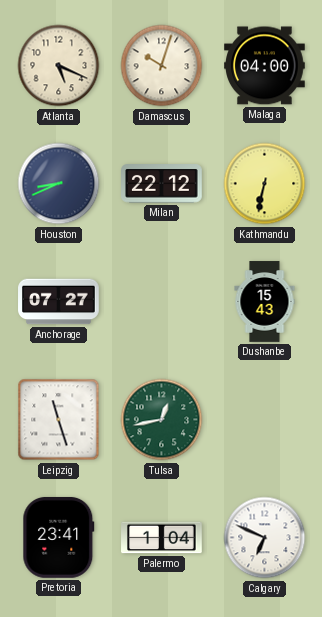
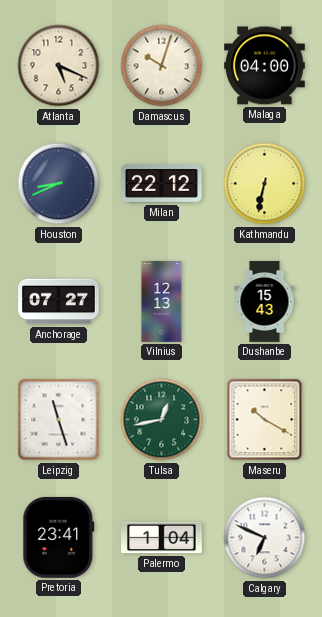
Vilnius: none -> 12:13
Maseru: none -> 10:20
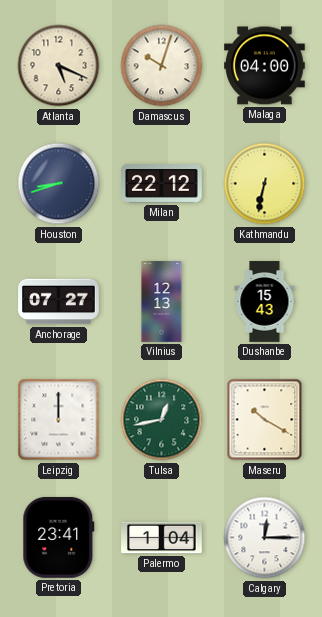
Houston: 8:41 -> 8:42
Leipzig: 11:27 -> 12:00
Calgary: 6:49 -> 12:15
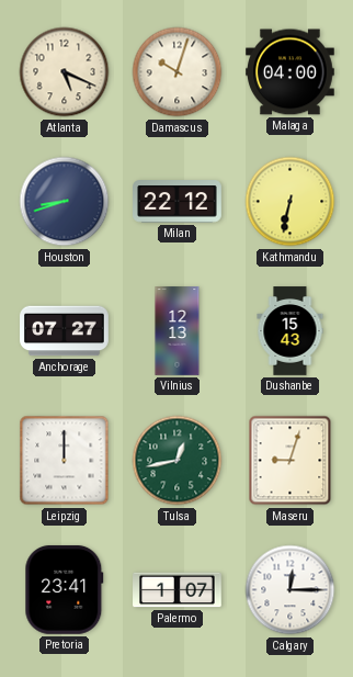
Maseru: 10:20 -> 9:03
Palermo: 1:04 -> 1:07
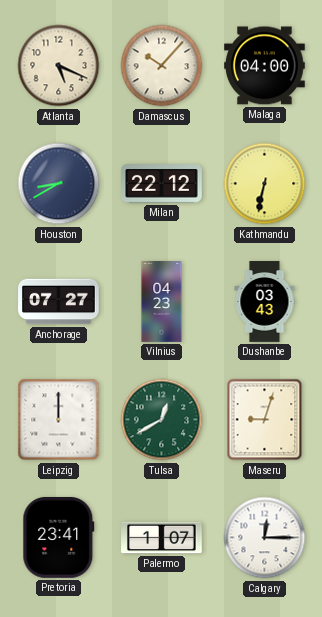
Damascus: 10:03 -> 10:07
Houston: 8:42 -> 8:40
Vilnius: 12:13 -> 04:23
Dushanbe: 15:43 -> 03:43
Tulsa: 12:43 -> 12:40
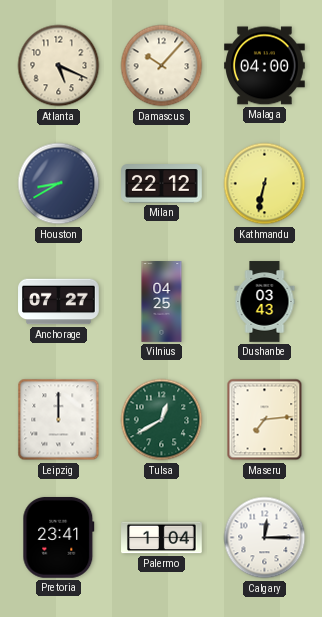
Vilnius: 04:23 -> 04:25
Maseru: 9:03 -> 7:14
Palermo: 1:07 -> 1:04
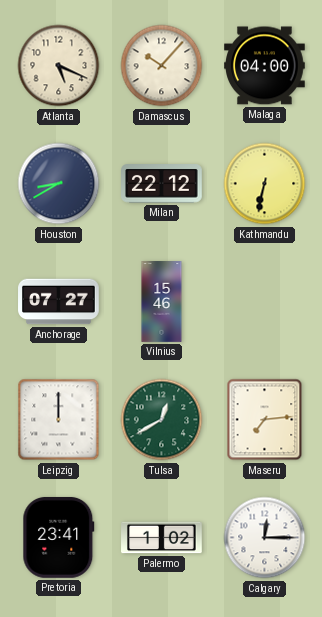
Vilnius: 04:25 -> 15:46
Dushanbe: 03:43 -> none
Palermo: 1:04 -> 1:02
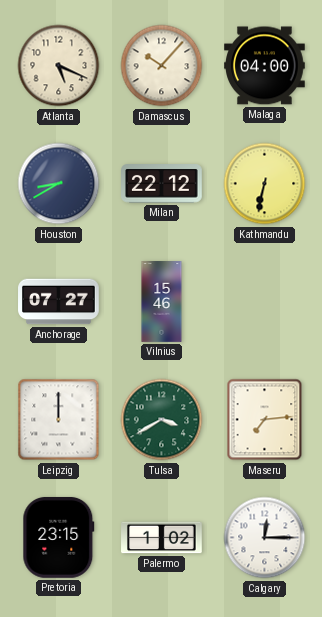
Tulsa: 12:40 -> 3:40
Pretoria: 23:41 -> 23:15
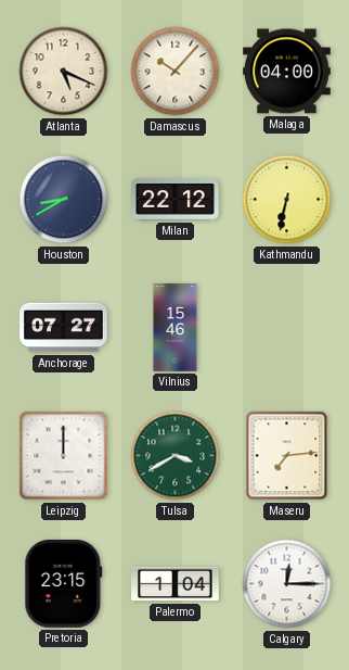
Palermo: 1:02 -> 1:04
